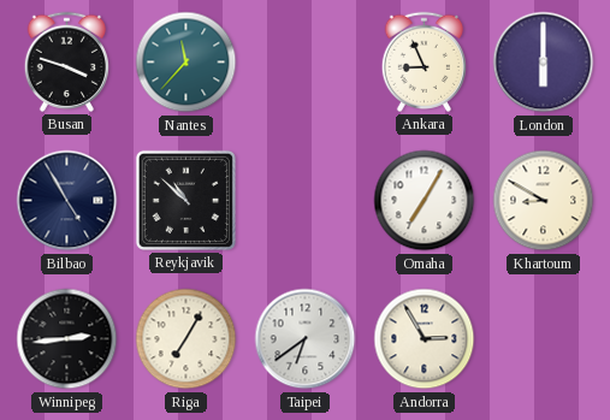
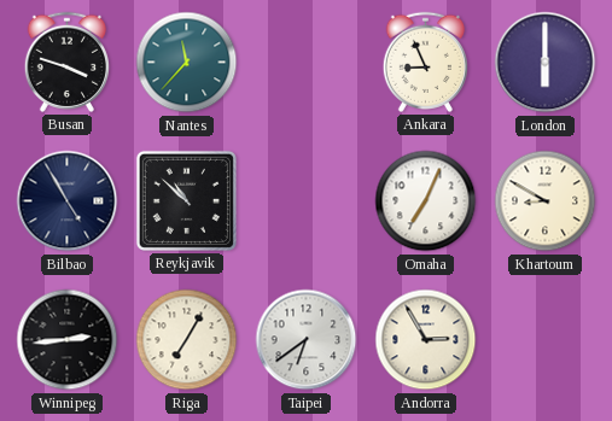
Omaha: 7:05 -> 7:04
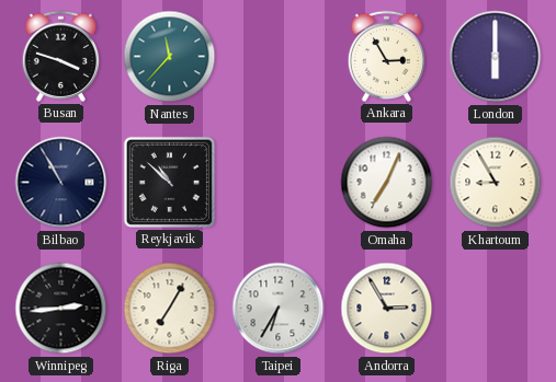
Ankara: 8:56 -> 2:55
Bilbao: 4:55 -> 10:55
Khartoum: 8:50 -> 8:55
Taipei: 6:39 -> 6:35
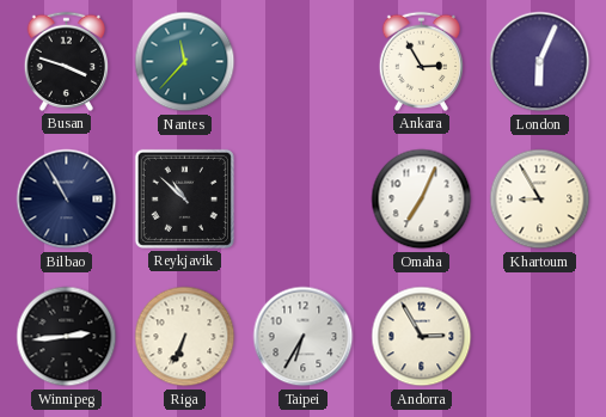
London: 6:00 -> 6:04
Riga: 7:05 -> 6:34
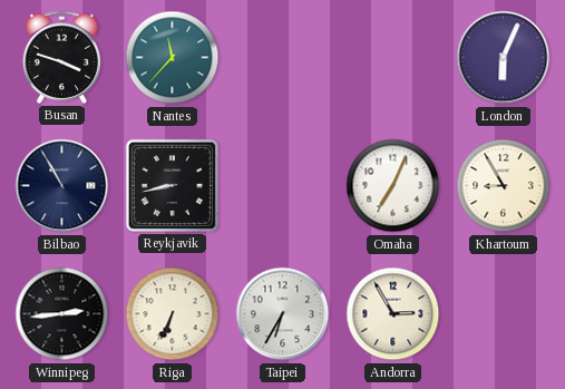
Ankara: 2:55 -> none
Reykjavik: 10:52 -> 8:43
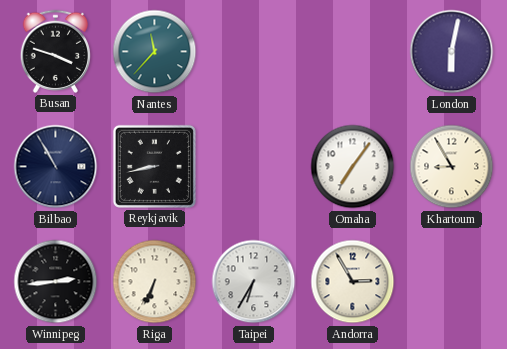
London: 6:04 -> 6:02
Omaha: 7:04 -> 7:06
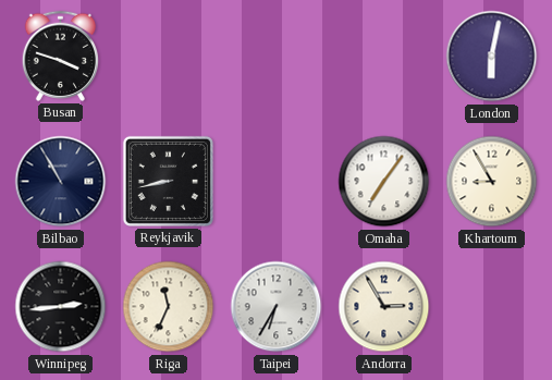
Nantes: 11:37 -> none
Riga: 6:34 -> 11:34
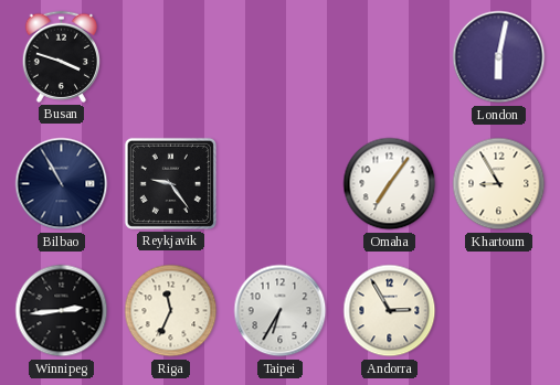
Reykjavik: 8:43 -> 9:24
